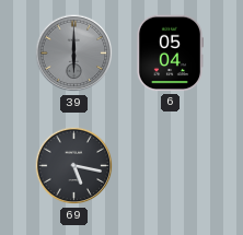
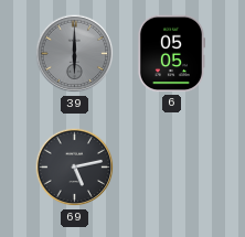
6: 05:04 -> 05:05
69: 5:17 -> 5:13
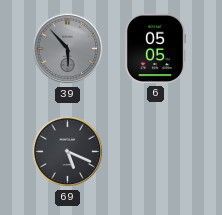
39: 6:00 -> 5:53
69: 5:13 -> 5:19
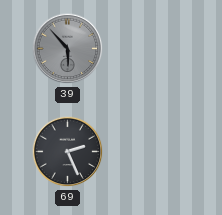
6: 05:05 -> none
69: 5:19 -> 2:26
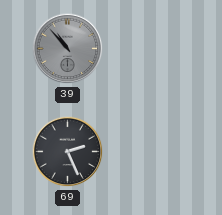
39: 5:53 -> 10:53
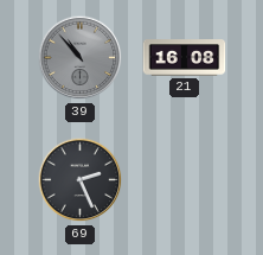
21: none -> 16:08
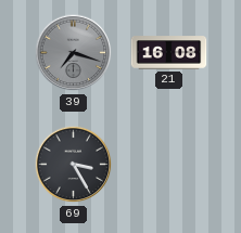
39: 10:53 -> 7:18
69: 2:26 -> 3:25
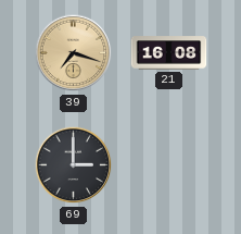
39 dial: grey -> champagne
69: 3:25 -> 3:00
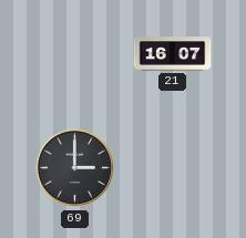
39: 7:18 -> none
21: 16:08 -> 16:07
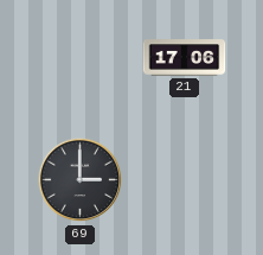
21: 16:07 -> 17:06
